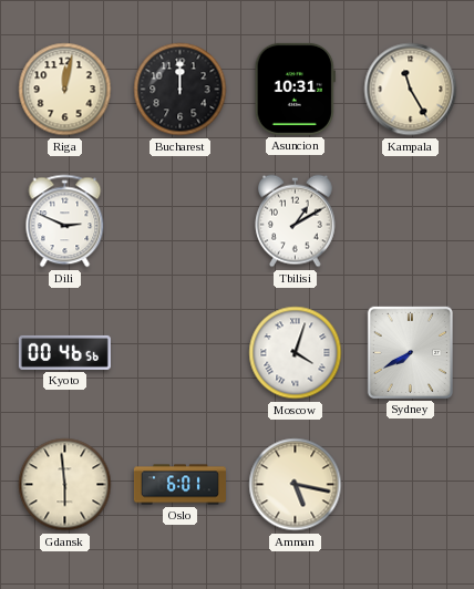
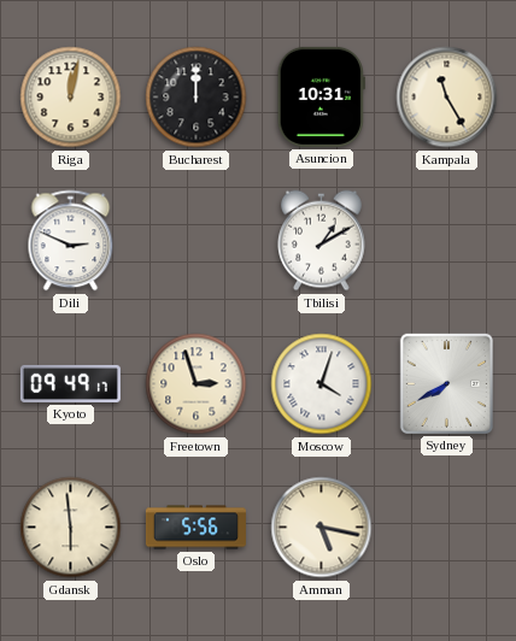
Kyoto: 00:46 -> 09:49
Freetown: none -> 2:57
Oslo: 6:01 -> 5:56
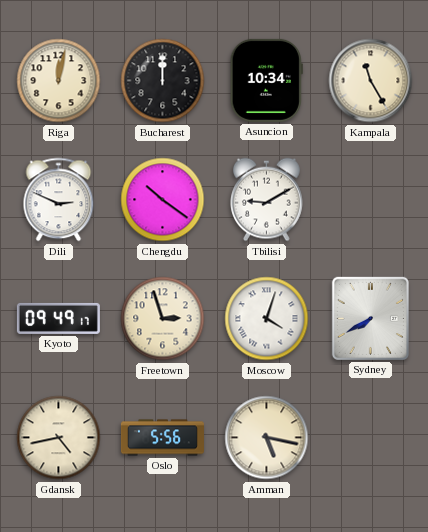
Asuncion: 10:31 -> 10:34
Chengdu: none -> 10:21
Tbilisi: 1:10 -> 9:10
Gdansk: 5:59 -> 4:43
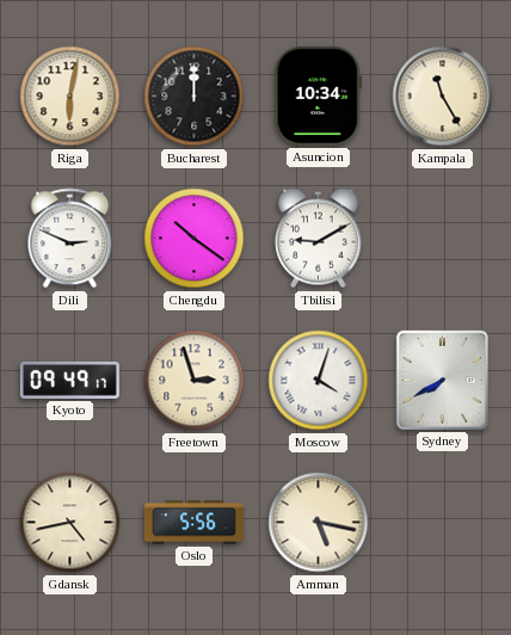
Riga: 12:02 -> 6:02
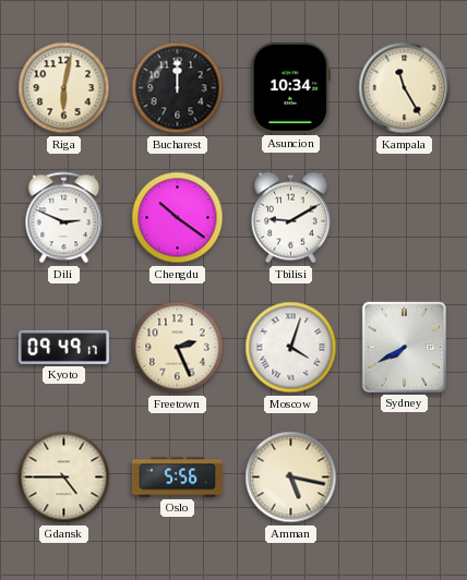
Freetown: 2:57 -> 2:26
Gdansk: 4:43 -> 4:45
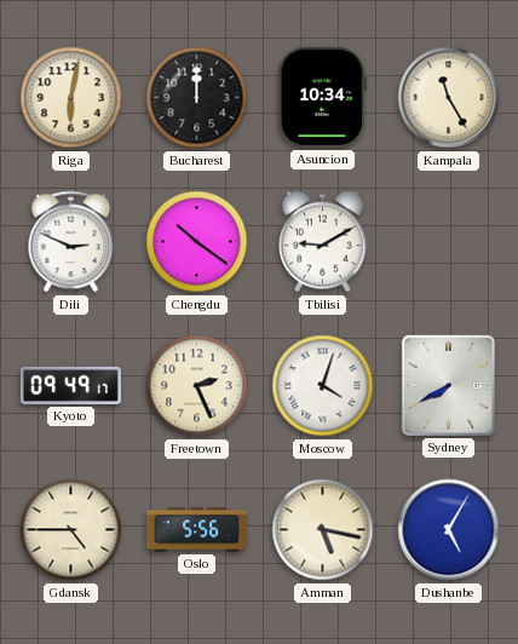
Dushanbe: none -> 5:05
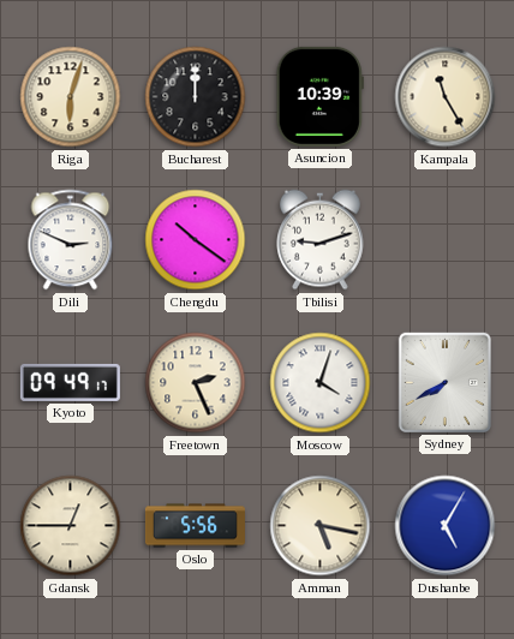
Riga: 6:02 -> 6:03
Asuncion: 10:34 -> 10:39
Tbilisi: 9:10 -> 9:12
Gdansk: 4:45 -> 12:45
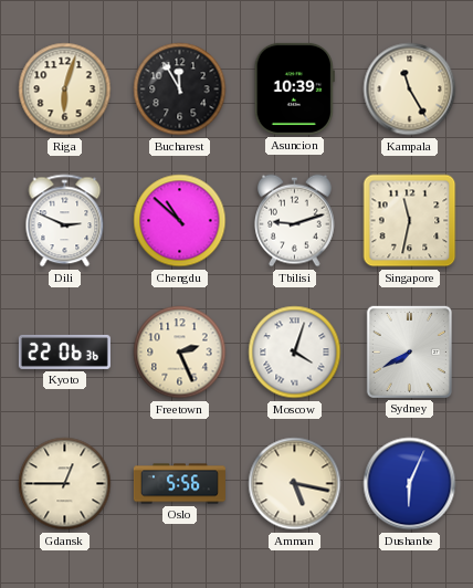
Bucharest: 12:00 -> 11:55
Chengdu: 10:21 -> 10:52
Singapore: none -> 11:32
Kyoto: 09:49 -> 22:06
Dushanbe: 5:05 -> 6:04
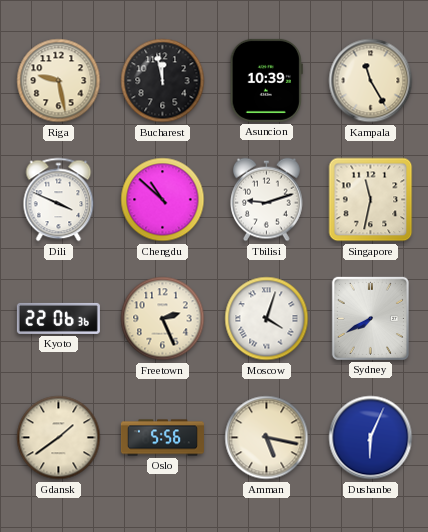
Riga: 6:03 -> 9:28
Bucharest: 11:55 -> 11:58
Dili: 2:49 -> 3:49
Gdansk: 12:45 -> 1:39
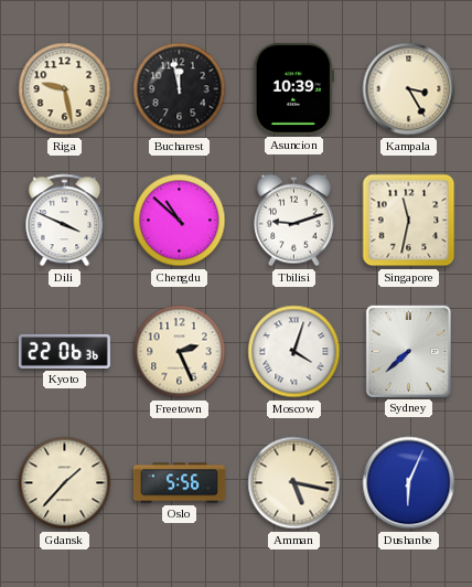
Kampala: 11:25 -> 3:25
Sydney: 7:40 -> 7:38
Gdansk: 1:39 -> 1:37
